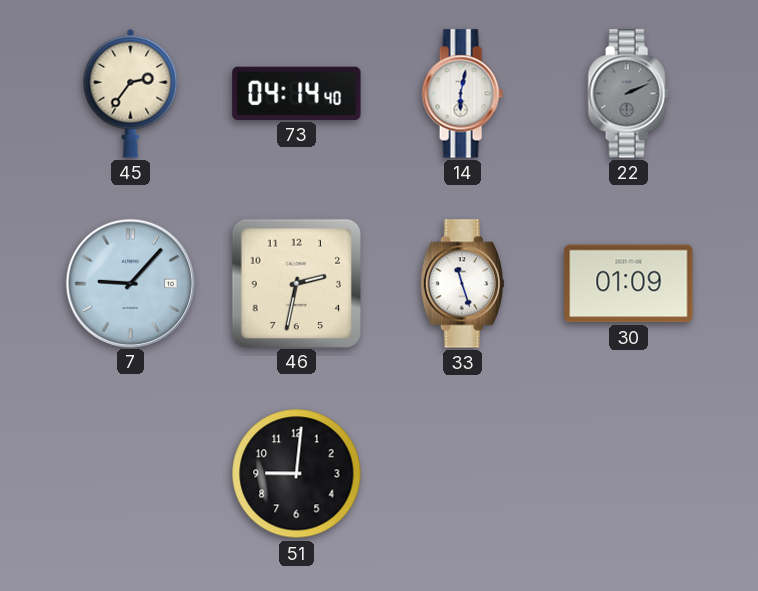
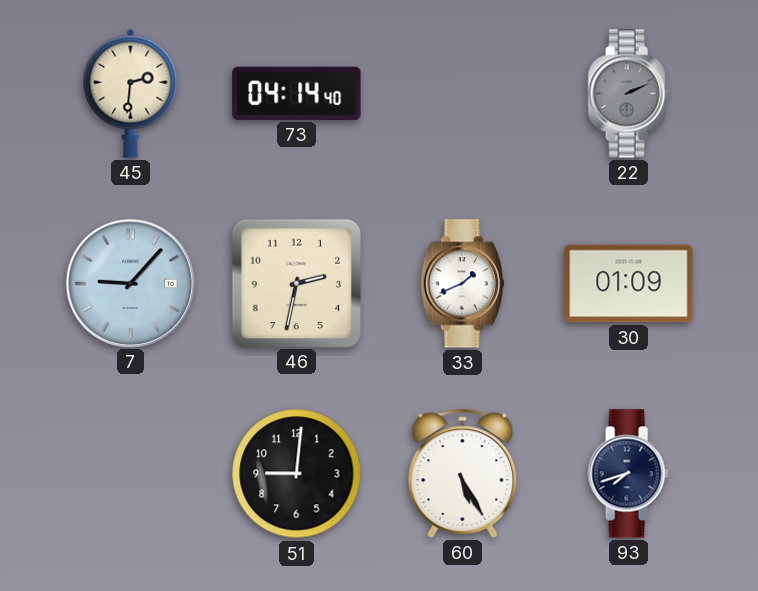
45: 2:36 -> 2:31
14: 6:02 -> none
33: 11:27 -> 1:41
60: none -> 5:25
93: none -> 7:42
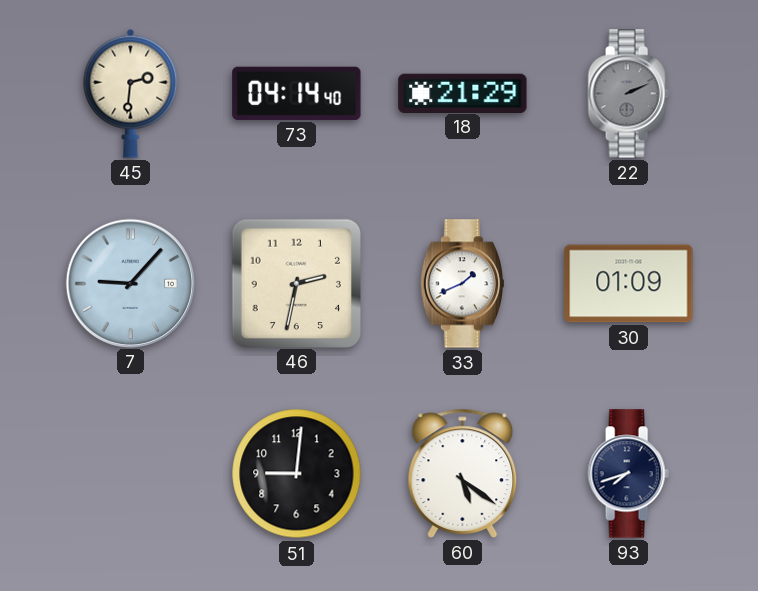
18: none -> 21:29
60: 5:25 -> 5:21
